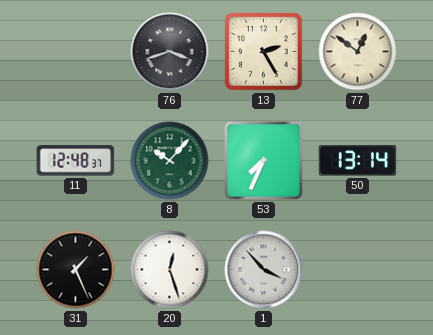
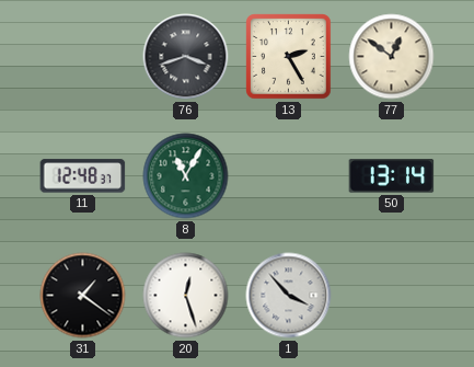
8: 10:07 -> 11:05
53: 7:34 -> none
31: 1:26 -> 1:21
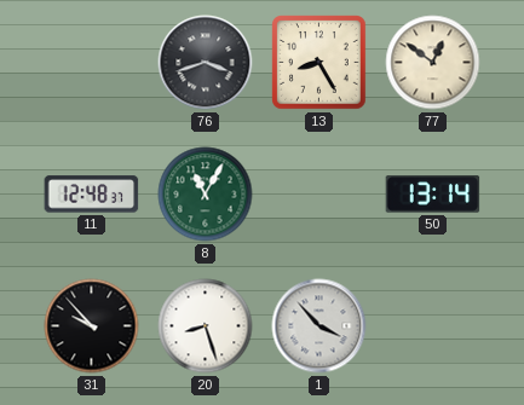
13: 2:25 -> 8:25
31: 1:21 -> 9:53
20: 12:27 -> 8:27
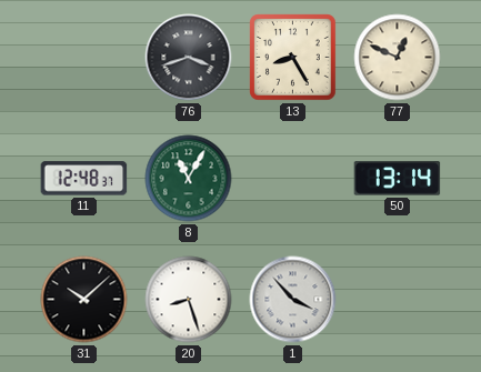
77: 12:51 -> 12:49
31: 9:53 -> 10:08
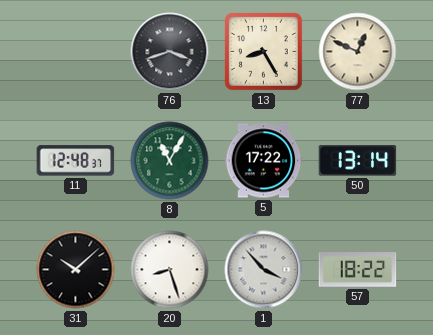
5: none -> 17:22
57: none -> 18:22
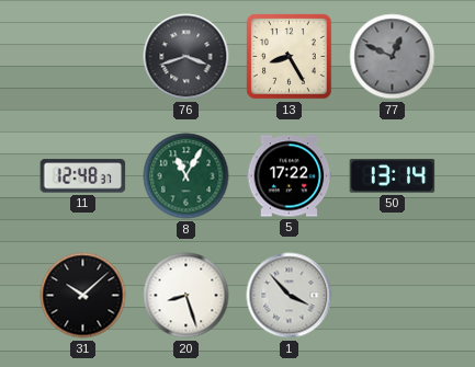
77 dial: cream -> grey
57: 18:22 -> none
